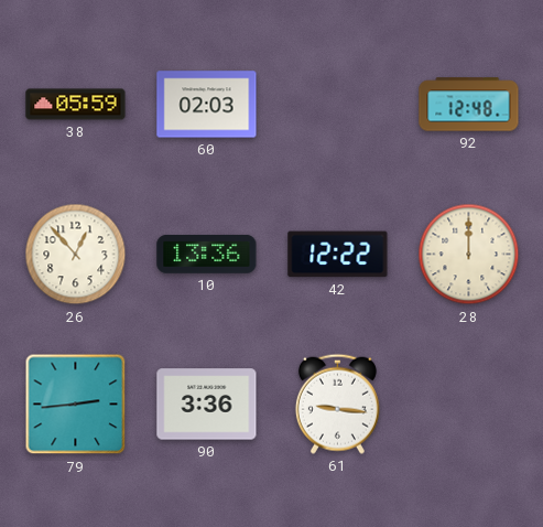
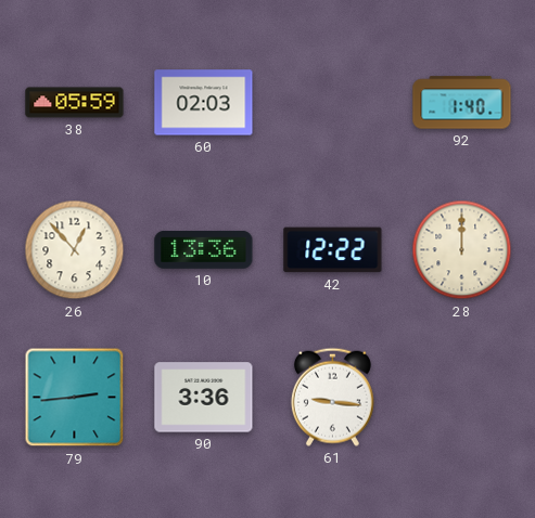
92: 12:48 -> 1:40
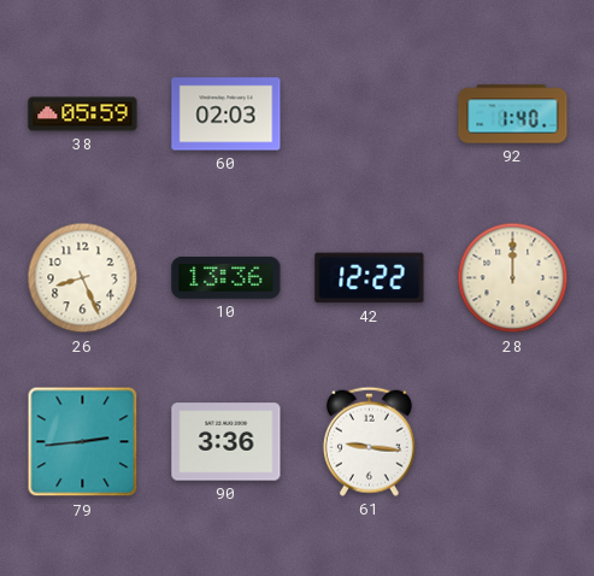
26: 12:53 -> 8:26
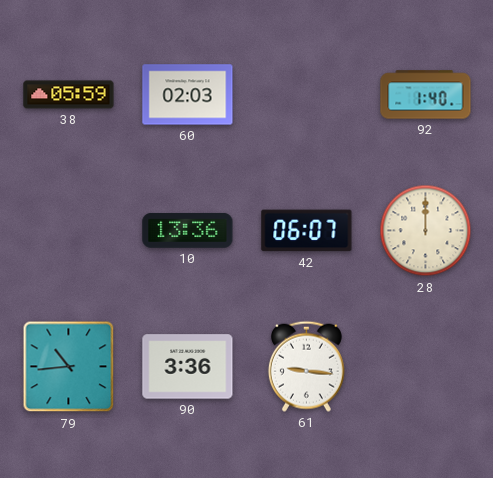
26: 8:26 -> none
42: 12:22 -> 06:07
79: 2:44 -> 10:44
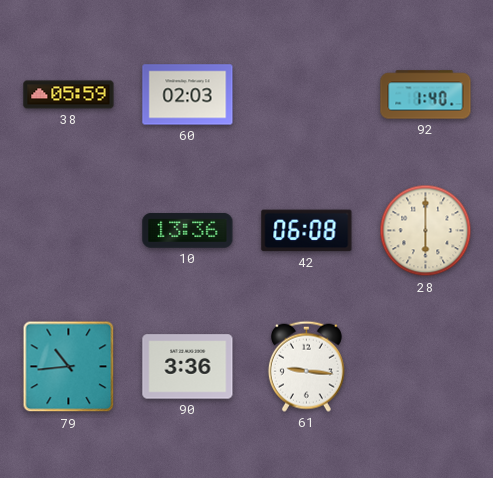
42: 06:07 -> 06:08
28: 12:00 -> 6:00
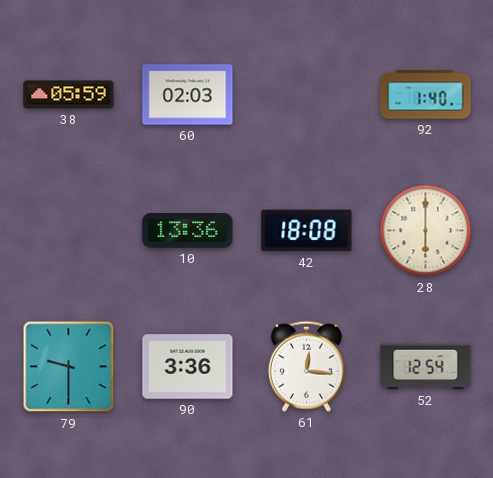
42: 06:08 -> 18:08
79: 10:44 -> 9:30
61: 9:16 -> 12:16
52: none -> 12:54
